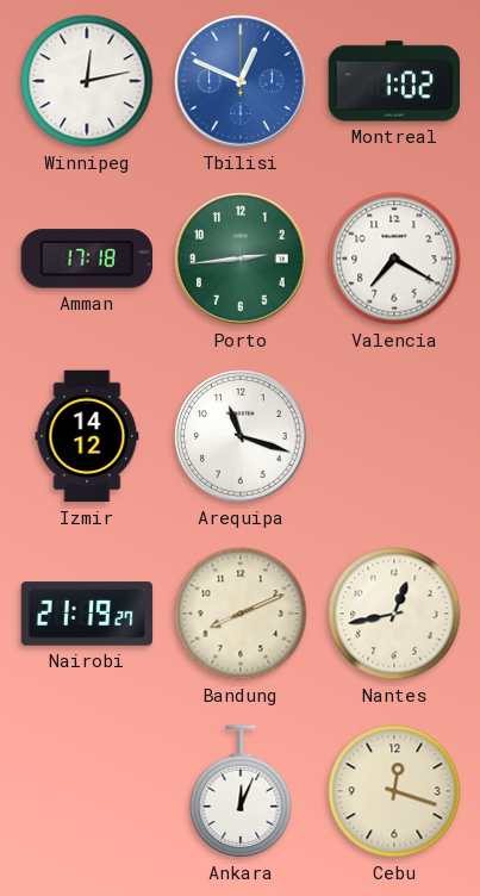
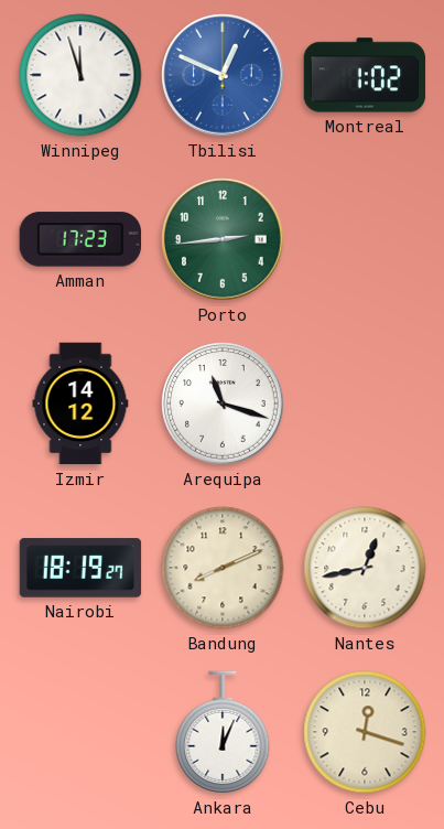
Winnipeg: 12:13 -> 11:57
Amman: 17:18 -> 17:23
Valencia: 7:20 -> none
Nairobi: 21:19 -> 18:19
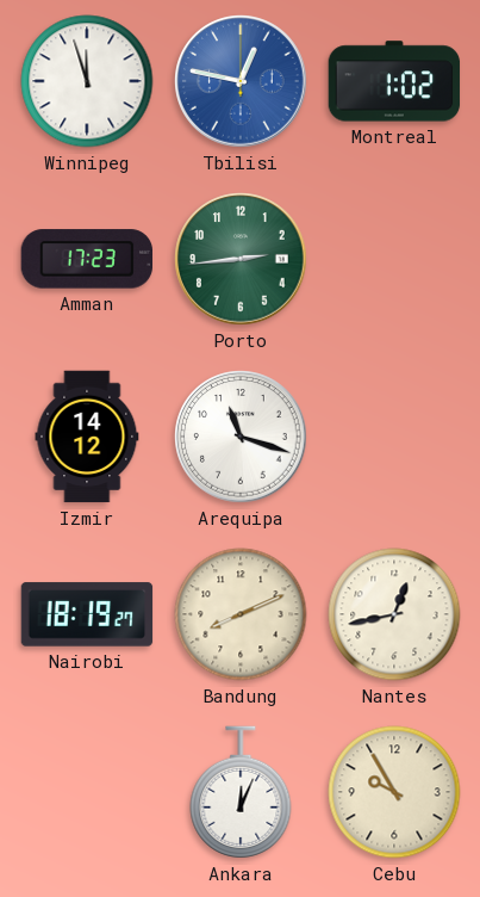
Tbilisi: 12:49 -> 12:47
Cebu: 12:18 -> 9:55
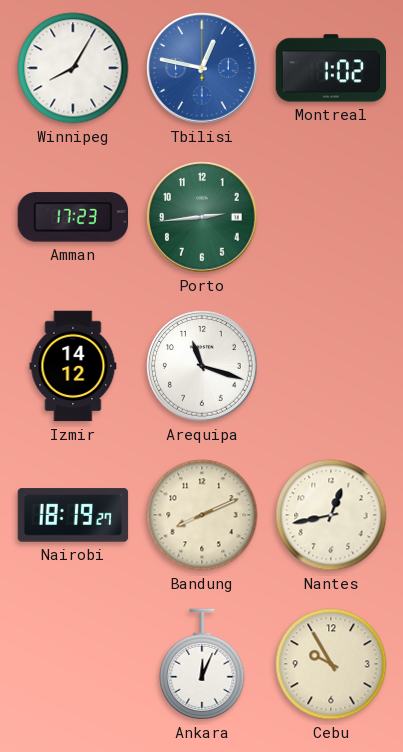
Winnipeg: 11:57 -> 8:05
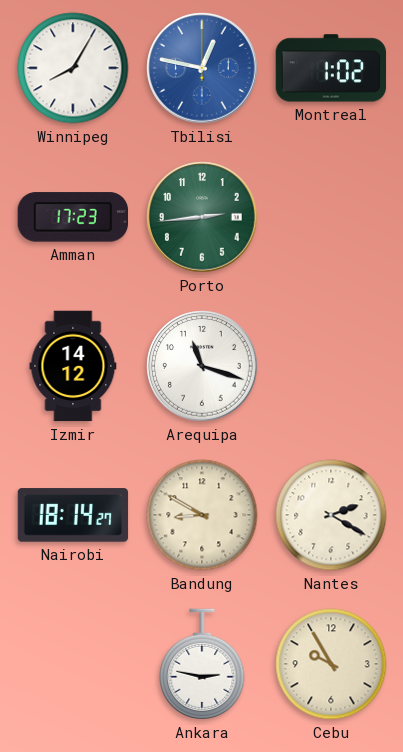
Nairobi: 18:19 -> 18:14
Bandung: 8:11 -> 8:50
Nantes: 12:43 -> 2:20
Ankara: 12:04 -> 2:47
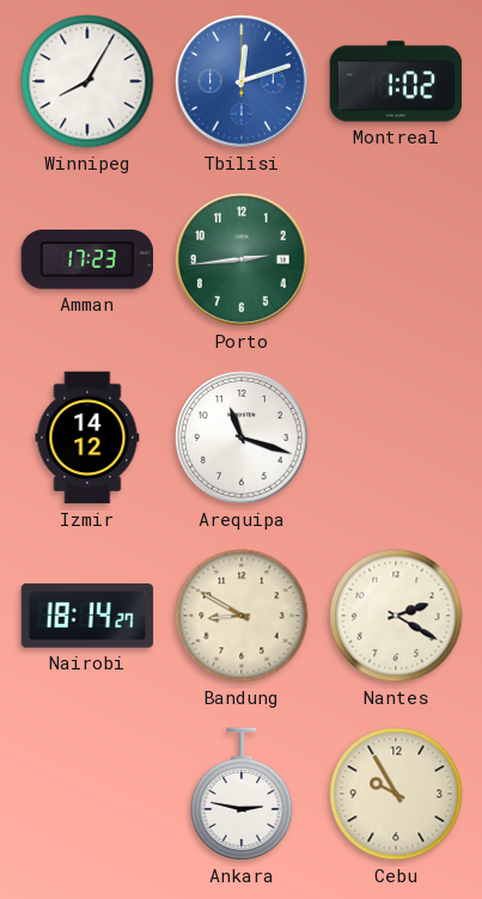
Tbilisi: 12:47 -> 12:12
